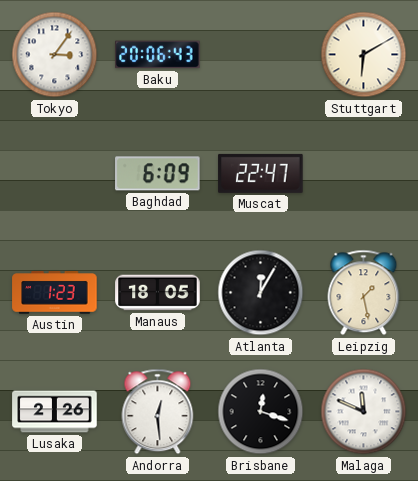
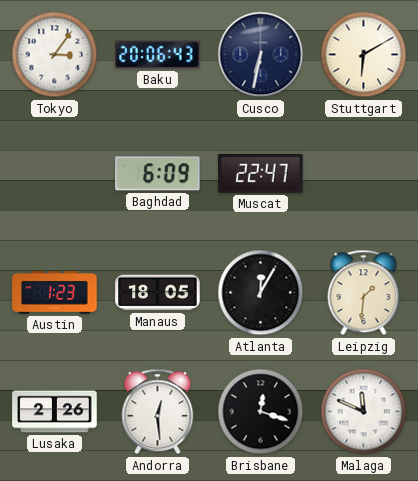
Cusco: none -> 6:32
Leipzig: 1:28 -> 1:31
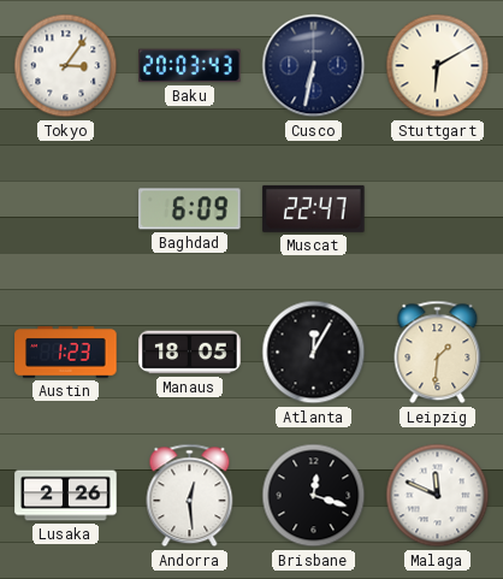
Baku: 20:06 -> 20:03
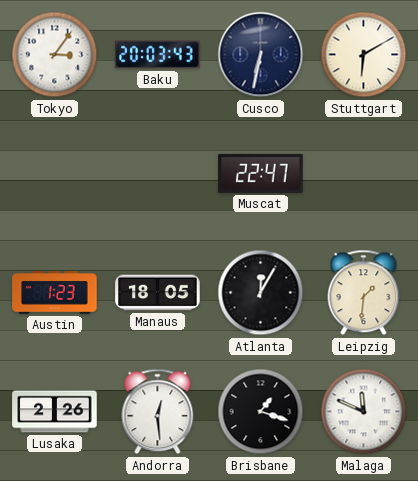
Baghdad: 6:09 -> none
Brisbane: 12:18 -> 1:18
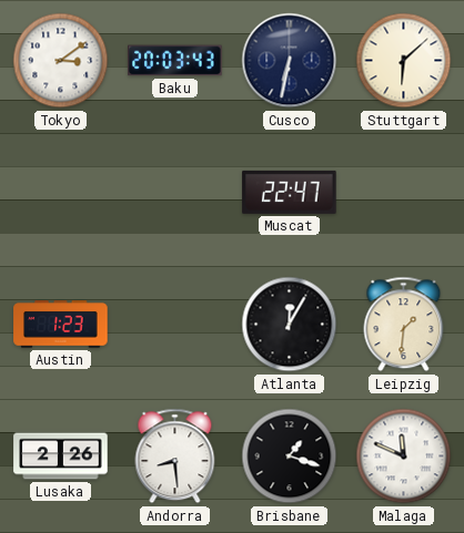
Tokyo: 3:06 -> 3:09
Stuttgart: 6:10 -> 6:08
Manaus: 18:05 -> none
Andorra: 12:29 -> 8:29
